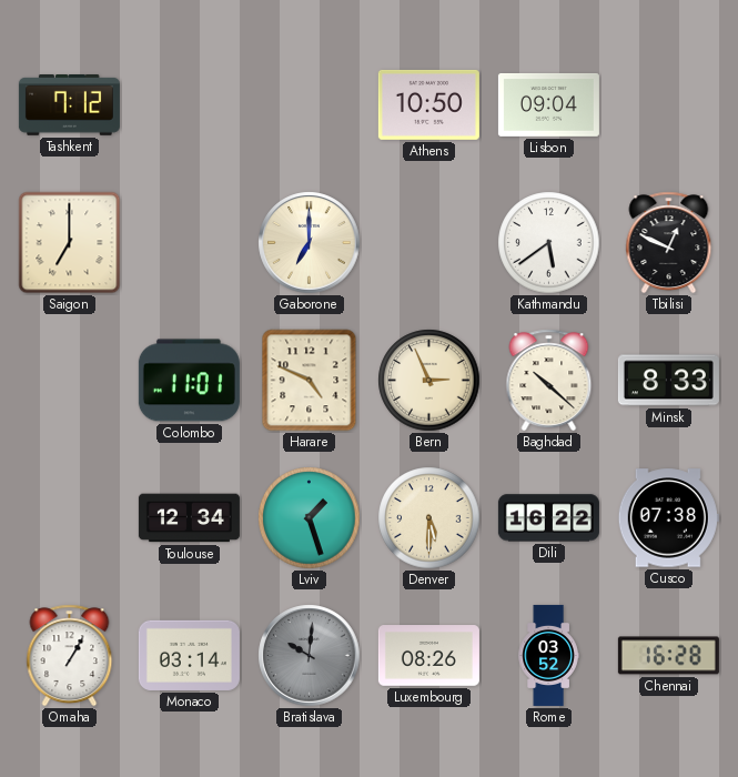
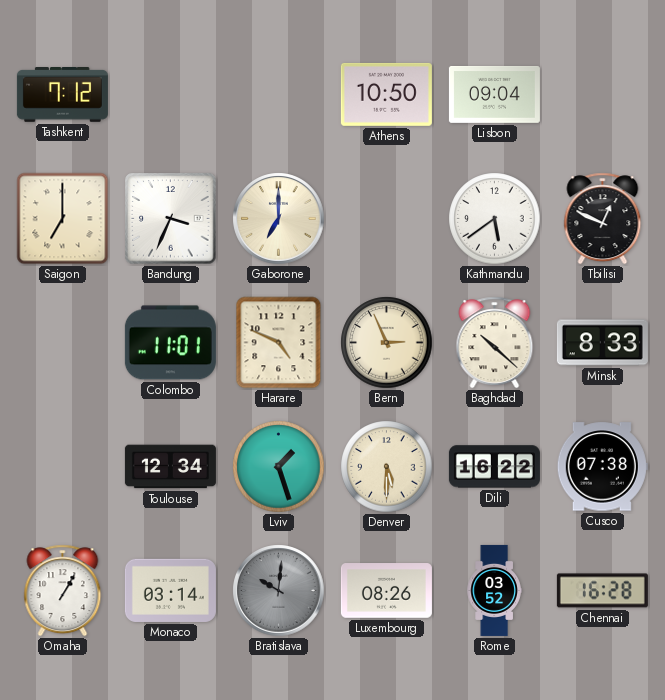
Bandung: none -> 3:34
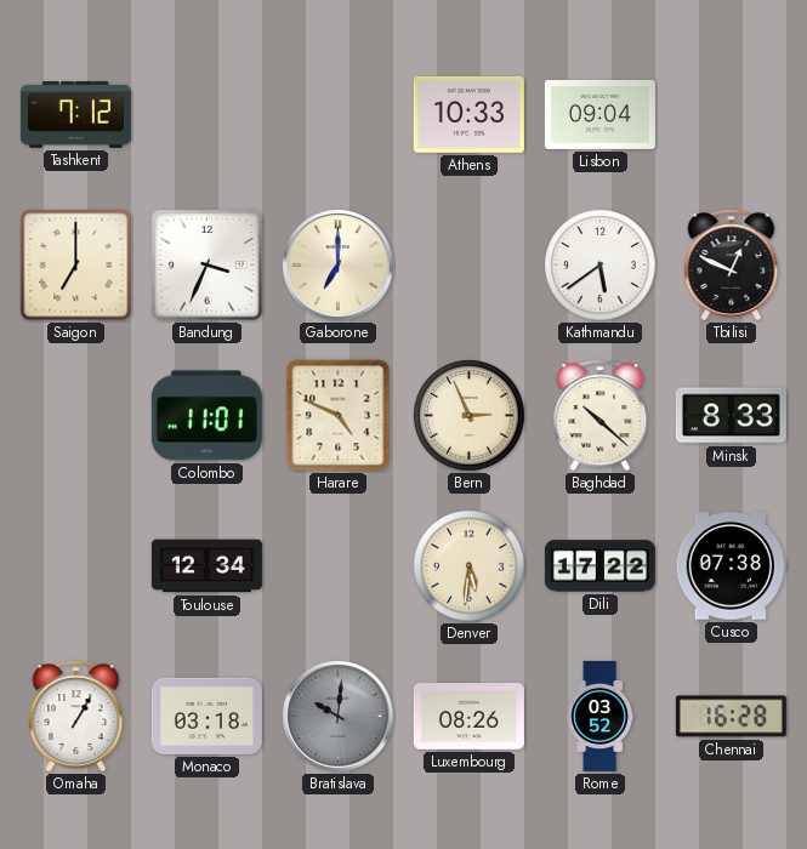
Athens: 10:50 -> 10:33
Lviv: 1:27 -> none
Denver: 5:30 -> 5:31
Dili: 16:22 -> 17:22
Monaco: 03:14 -> 03:18
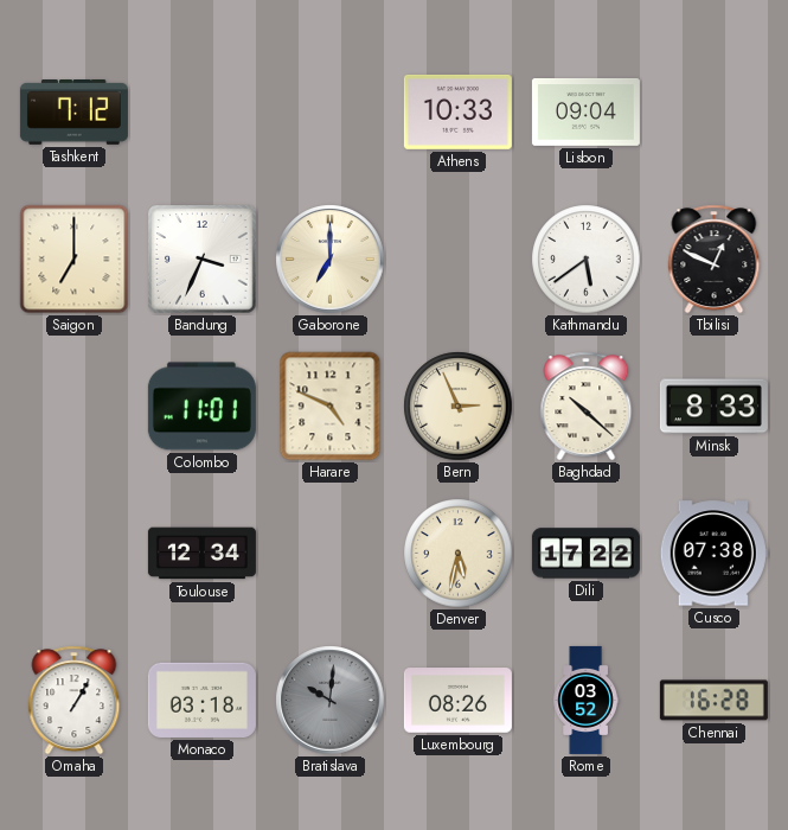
Denver: 5:31 -> 5:32
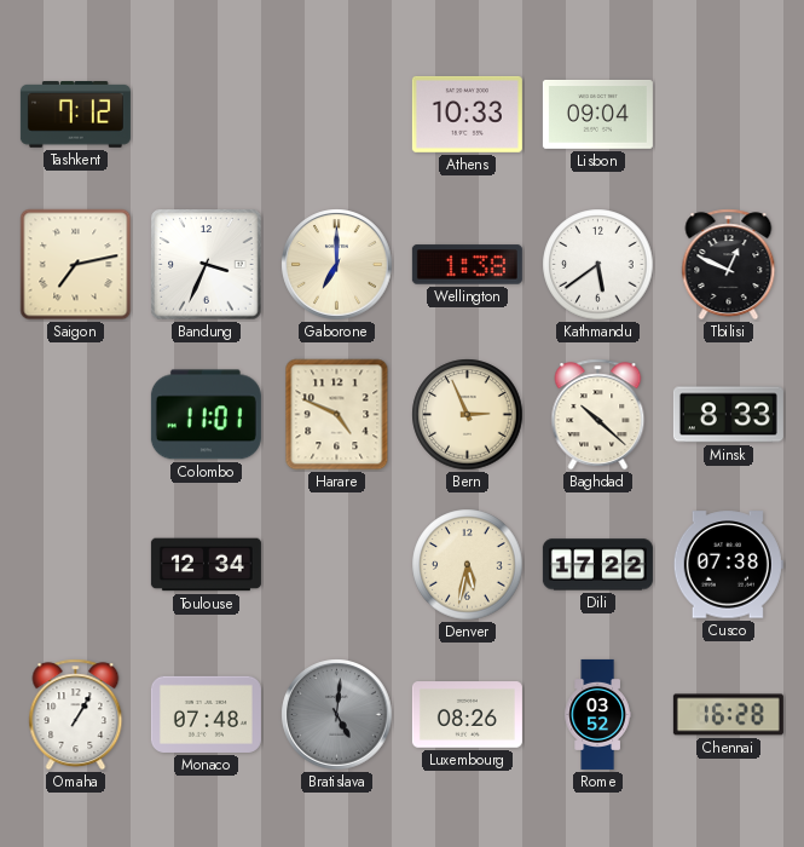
Saigon: 7:00 -> 7:13
Wellington: none -> 1:38
Monaco: 03:18 -> 07:48
Bratislava: 10:01 -> 5:01
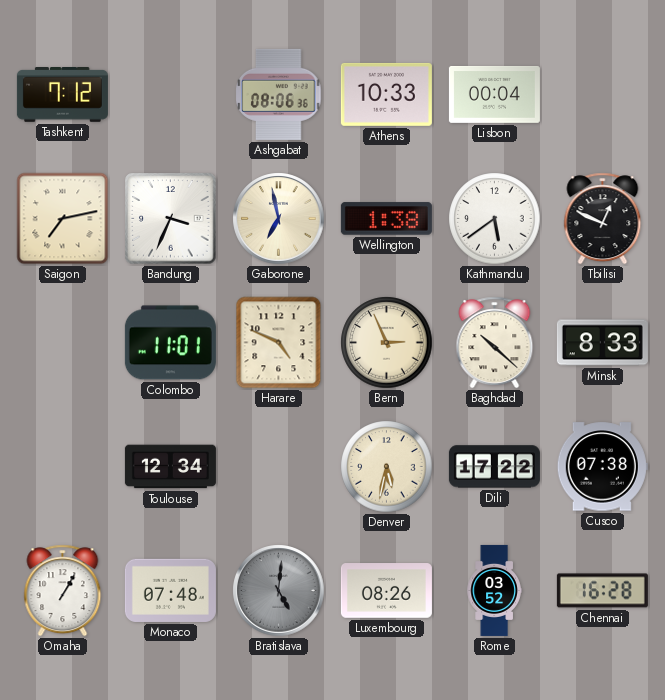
Ashgabat: none -> 08:06
Lisbon: 09:04 -> 00:04
Gaborone: 7:00 -> 6:58
